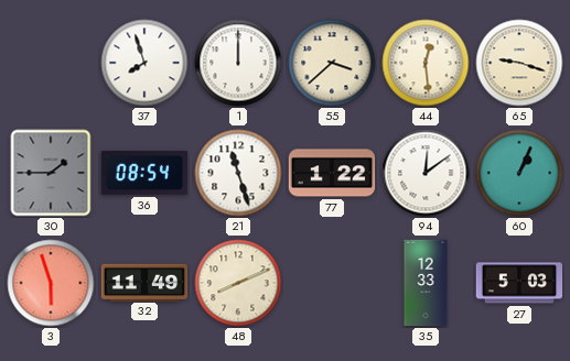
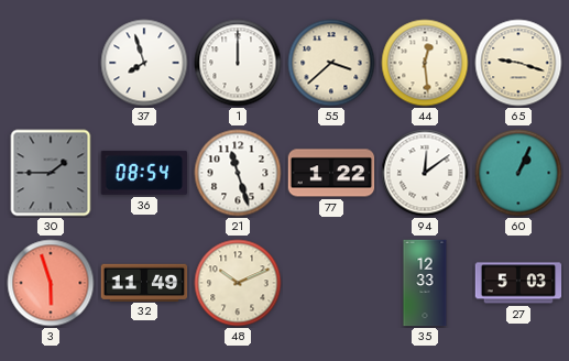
48: 8:11 -> 10:11
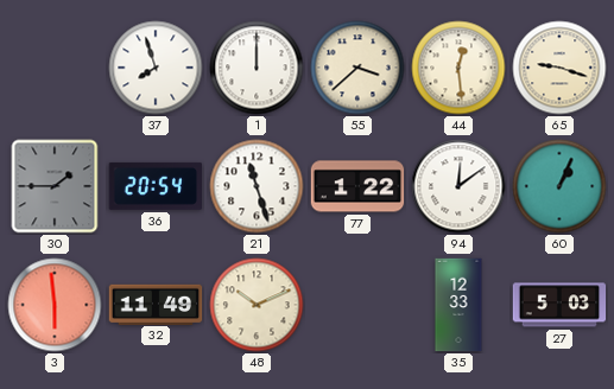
36: 08:54 -> 20:54
3: 5:57 -> 5:59
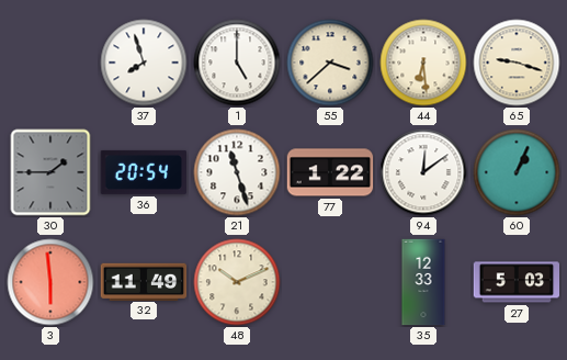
1: 12:00 -> 5:00
44: 12:29 -> 6:29
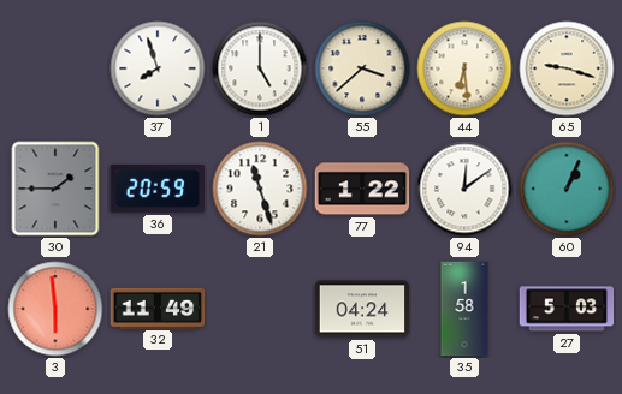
36: 20:54 -> 20:59
48: 10:11 -> none
51: none -> 04:24
35: 12:33 -> 1:58
